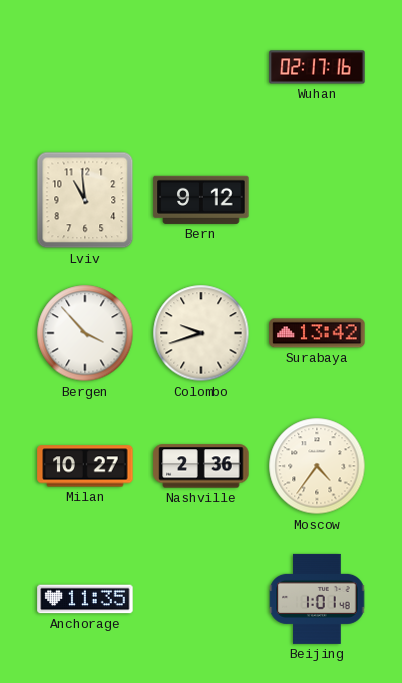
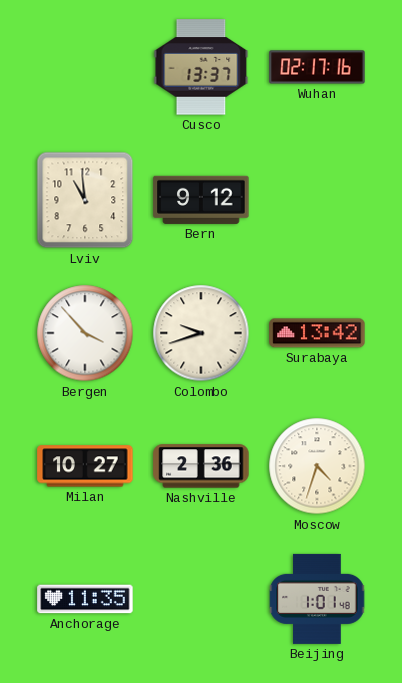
Cusco: none -> 13:37
Moscow: 4:36 -> 4:33
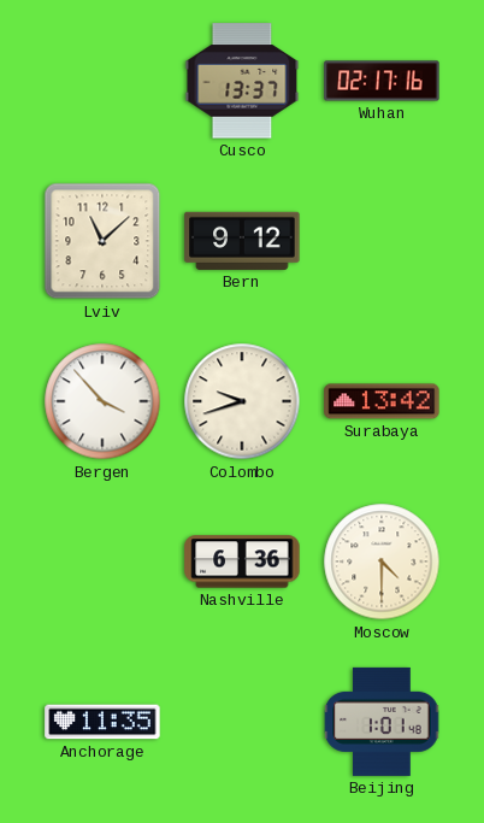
Lviv: 10:59 -> 11:08
Milan: 10:27 -> none
Nashville: 2:36 -> 6:36
Moscow: 4:33 -> 4:30
